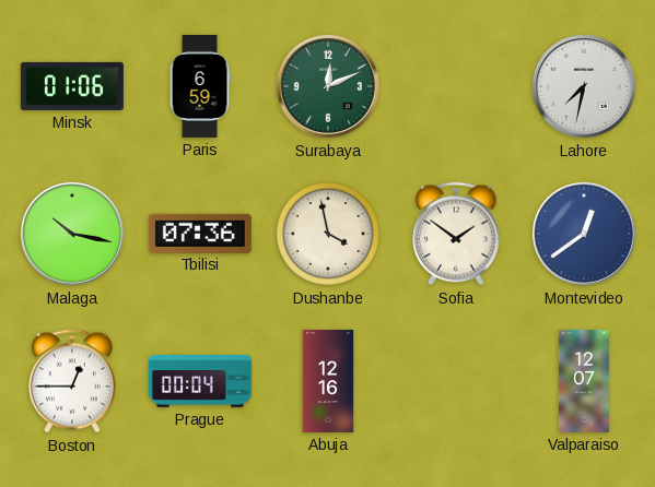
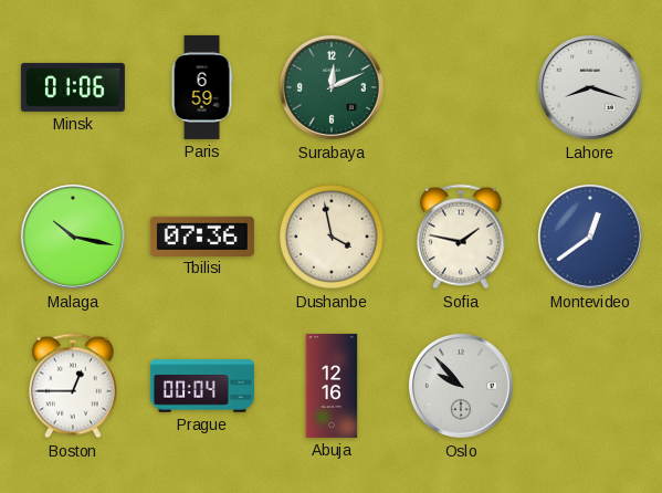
Lahore: 7:32 -> 8:18
Sofia: 1:51 -> 1:47
Oslo: none -> 9:53
Valparaiso: 12:07 -> none
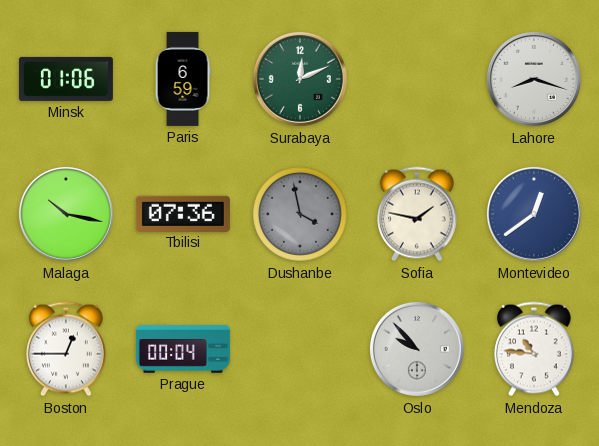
Dushanbe dial: cream -> grey
Abuja: 12:16 -> none
Mendoza: none -> 10:46
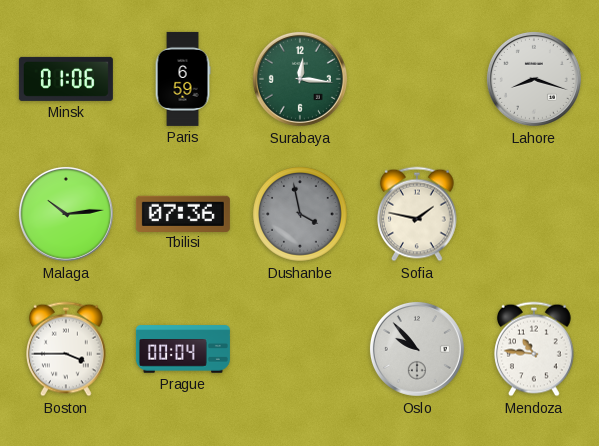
Surabaya: 12:11 -> 12:16
Malaga: 10:17 -> 10:14
Montevideo: 12:39 -> none
Boston: 12:45 -> 3:45
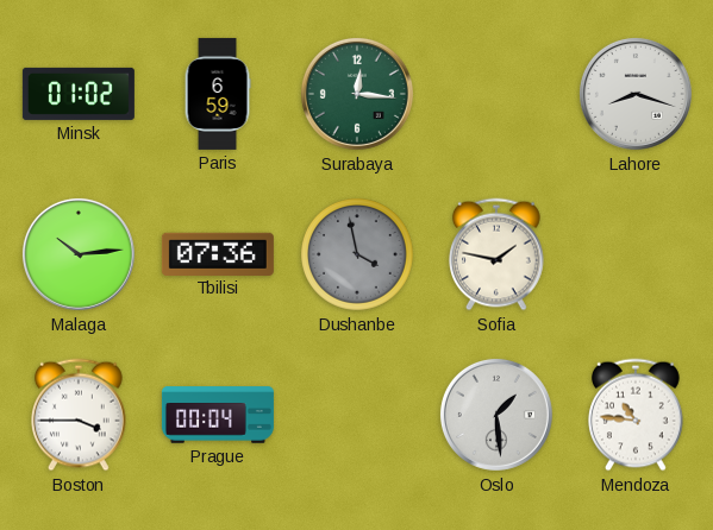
Minsk: 01:06 -> 01:02
Oslo: 9:53 -> 1:29
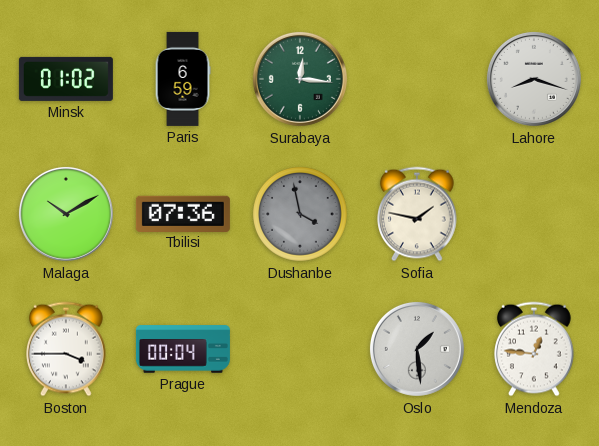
Malaga: 10:14 -> 10:10
Mendoza: 10:46 -> 12:46
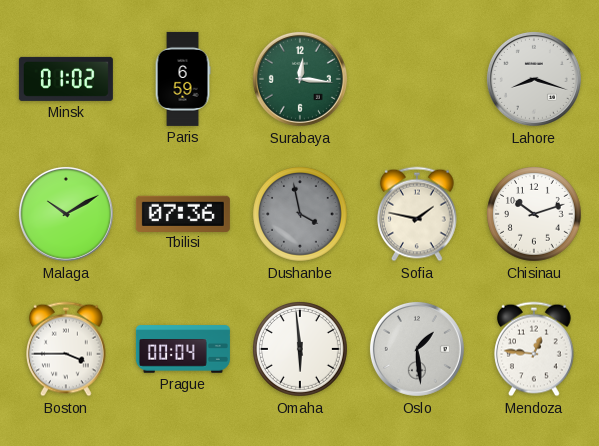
Chisinau: none -> 10:12
Omaha: none -> 5:59
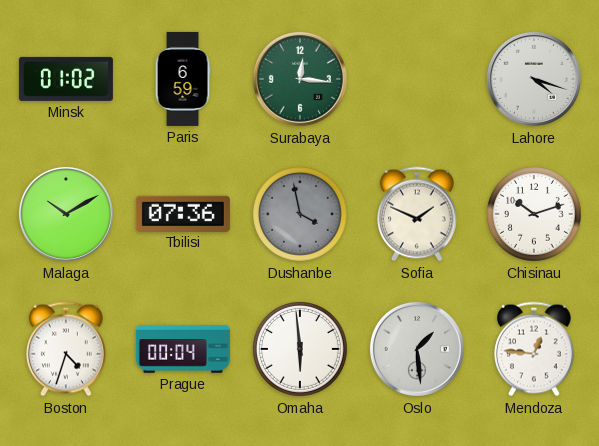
Lahore: 8:18 -> 4:18
Sofia: 1:47 -> 1:49
Boston: 3:45 -> 4:33
